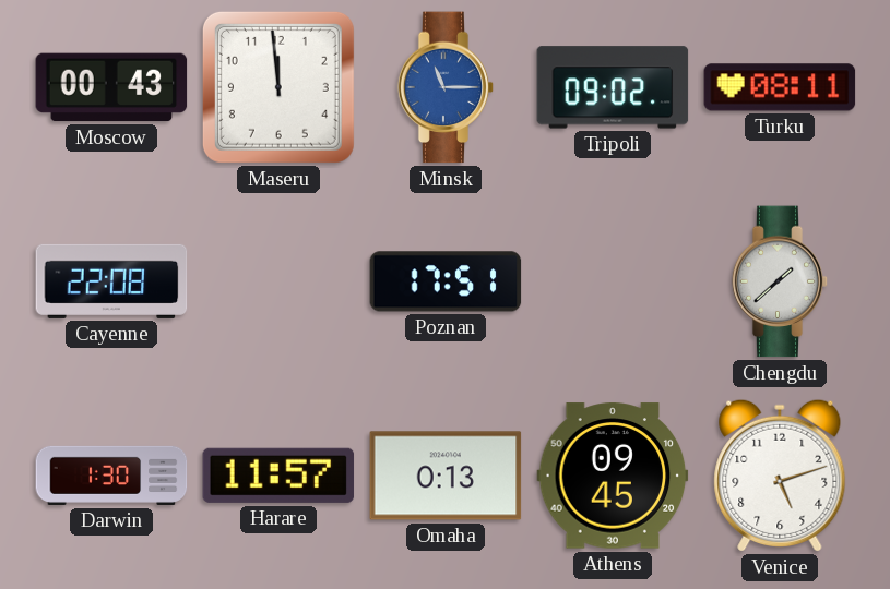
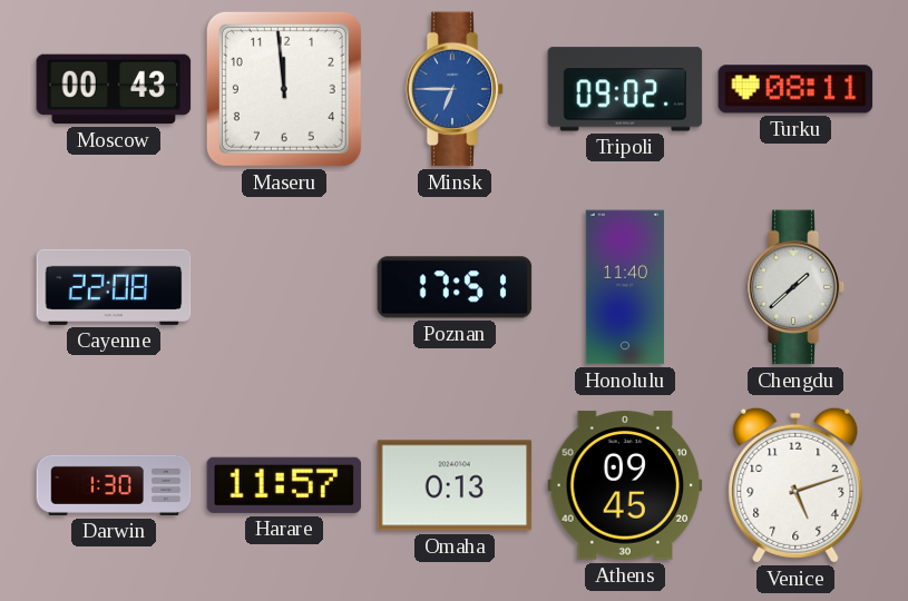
Minsk: 11:15 -> 6:45
Honolulu: none -> 11:40
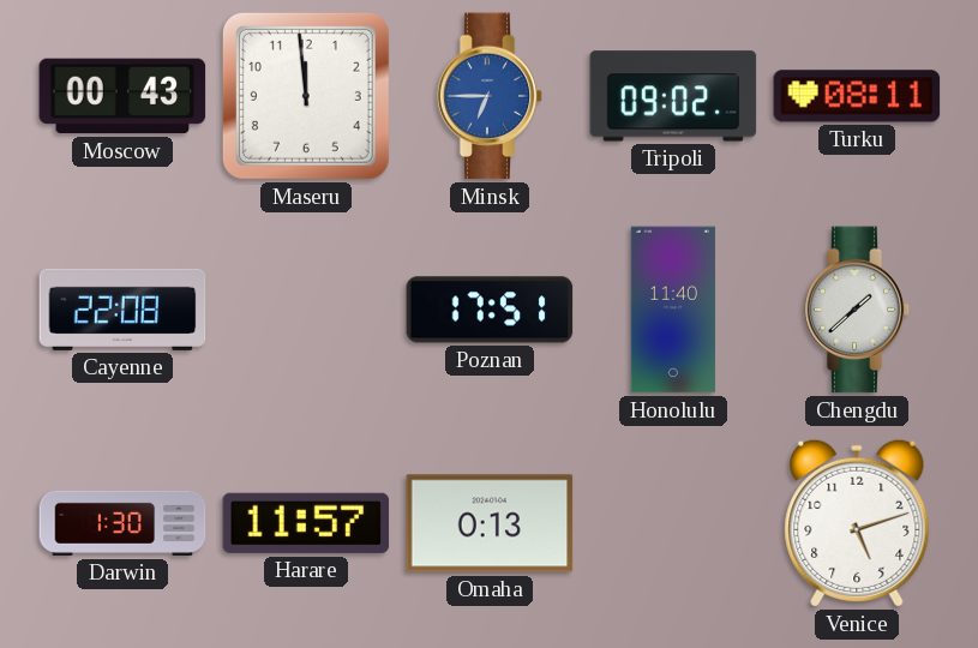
Athens: 09:45 -> none
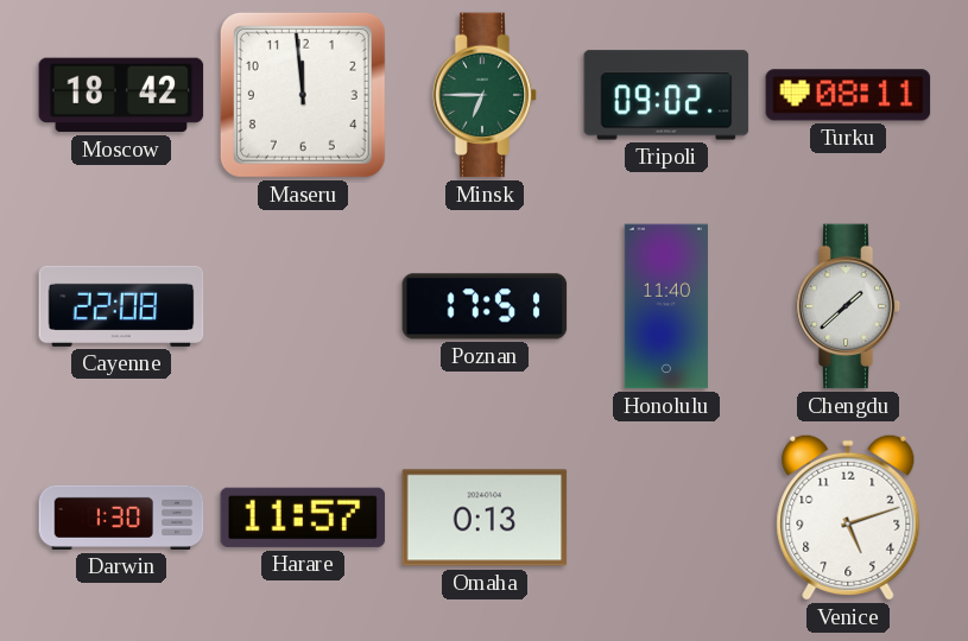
Moscow: 00:43 -> 18:42
Minsk dial: blue -> green
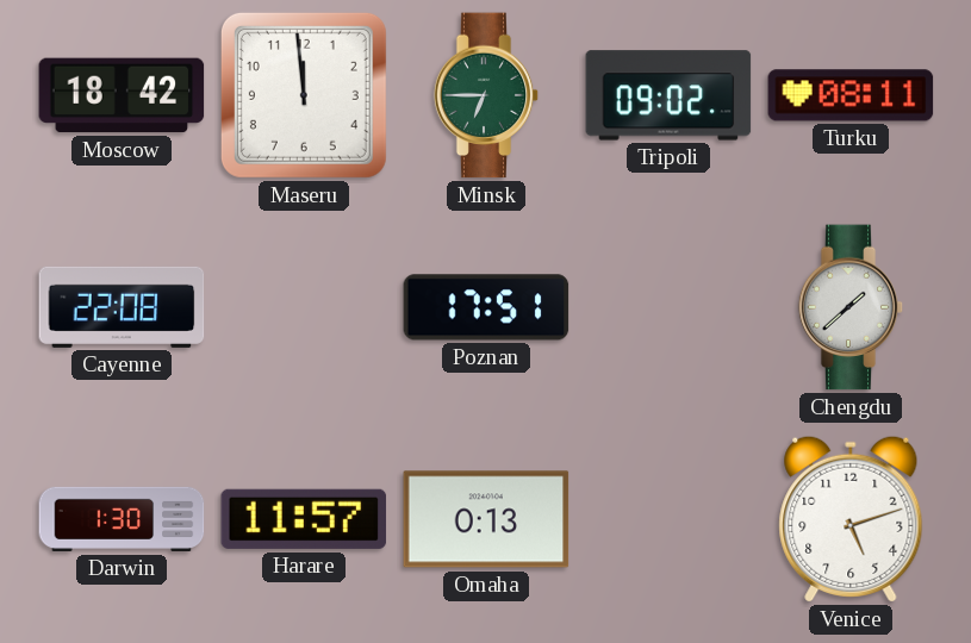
Honolulu: 11:40 -> none
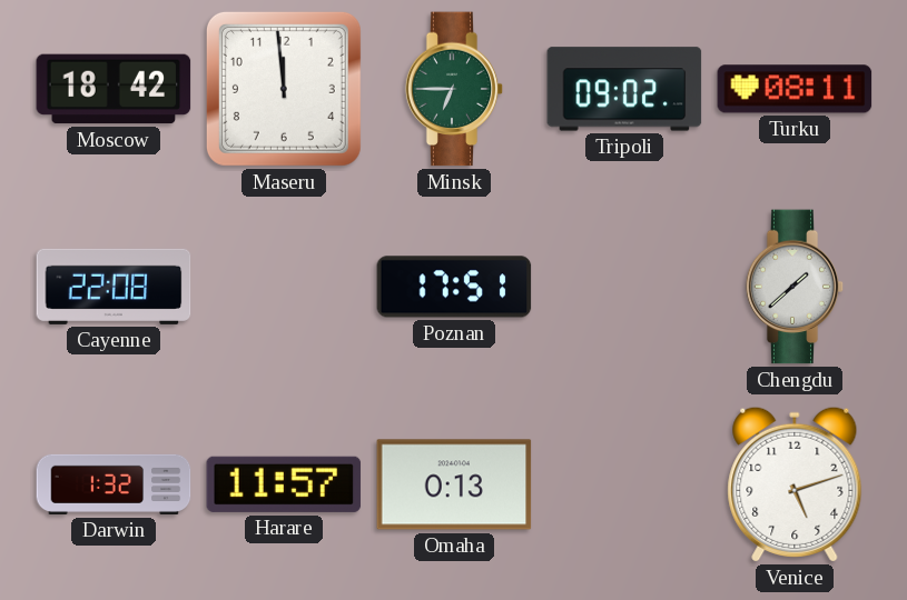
Darwin: 1:30 -> 1:32
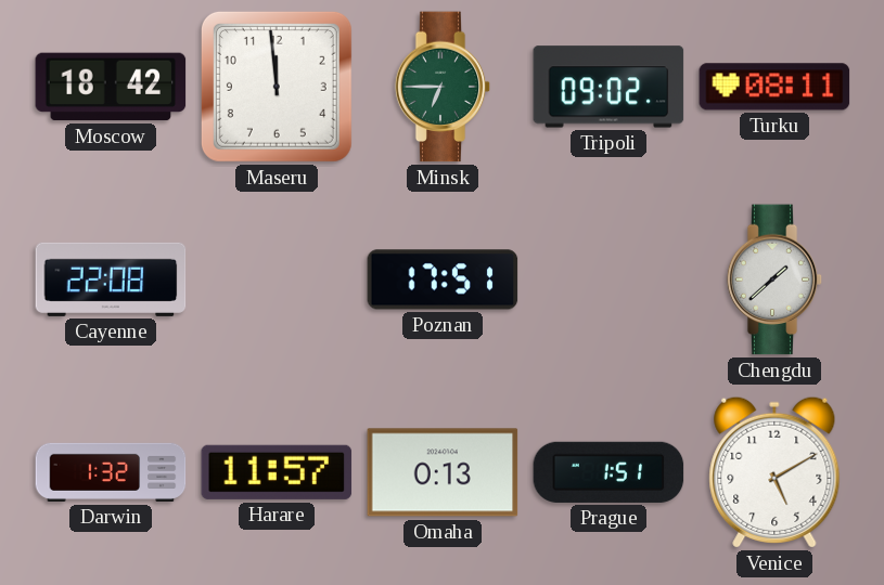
Prague: none -> 1:51
Venice: 5:12 -> 5:10
